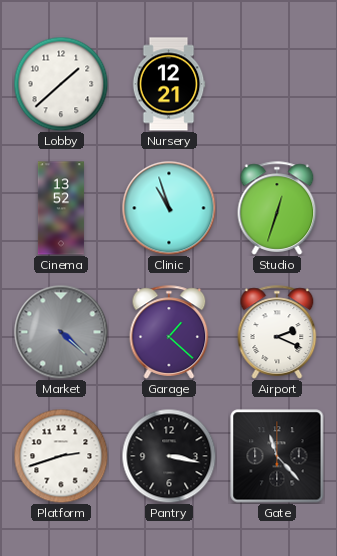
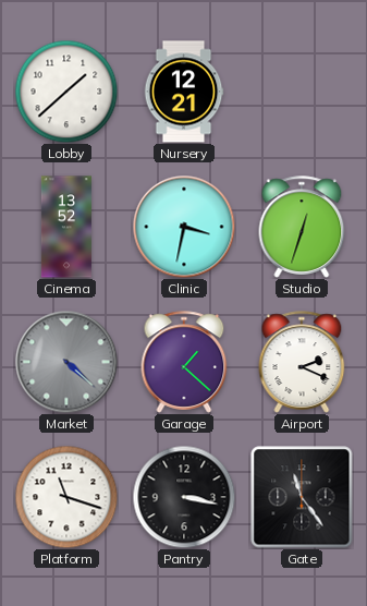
Clinic: 10:57 -> 3:32
Platform: 2:42 -> 11:18
Gate: 11:23 -> 11:24
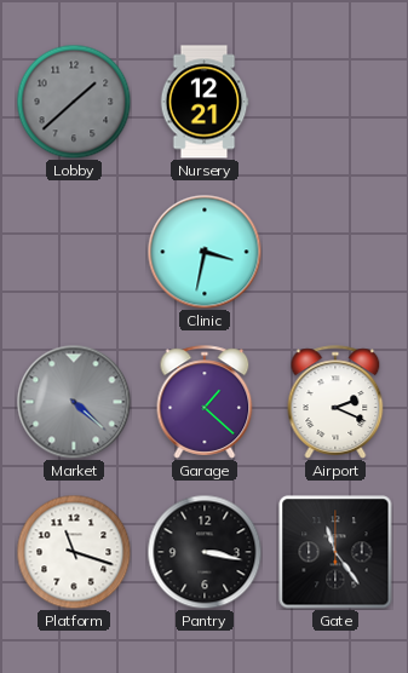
Lobby dial: white -> grey
Cinema: 13:52 -> none
Studio: 12:33 -> none
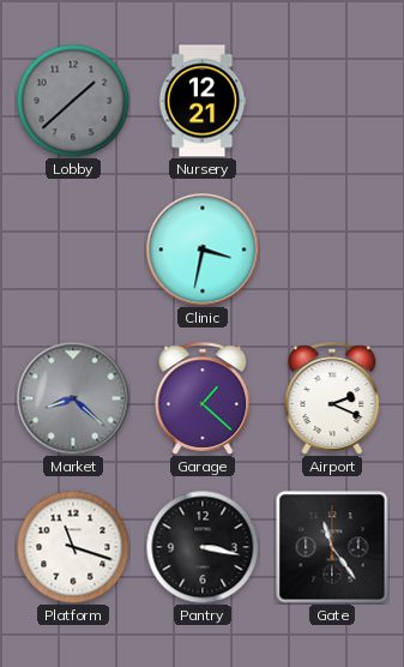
Market: 4:22 -> 8:22
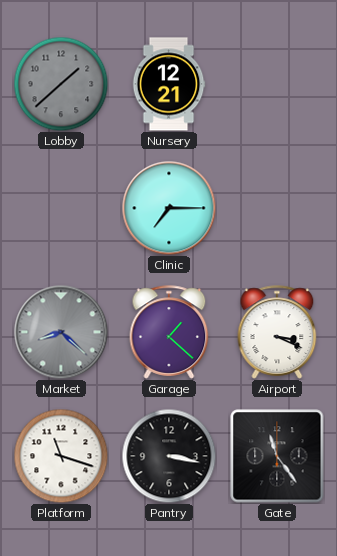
Clinic: 3:32 -> 7:15
Airport: 2:19 -> 3:19
